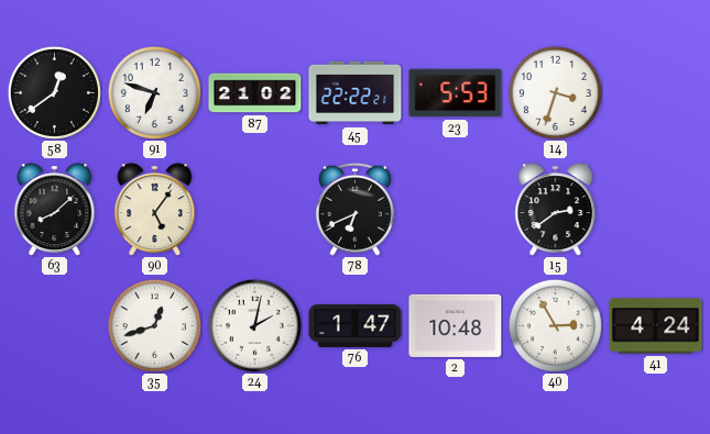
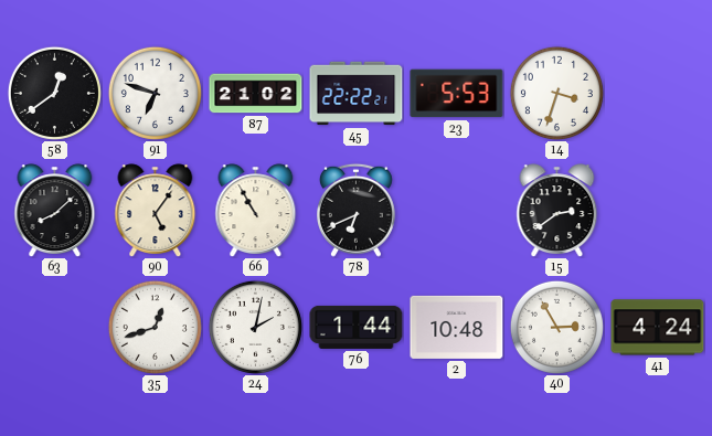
66: none -> 10:55
76: 1:47 -> 1:44
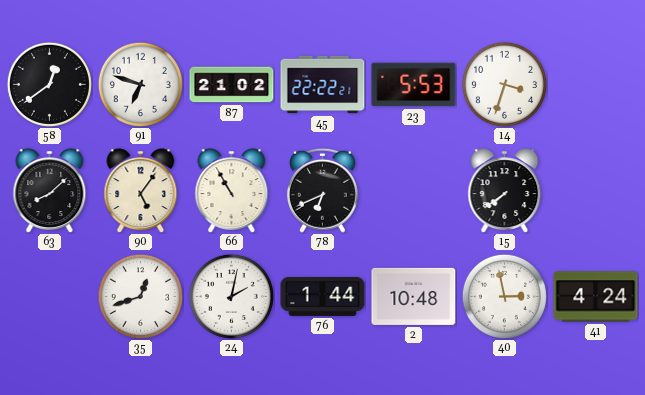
15: 2:39 -> 7:39
40: 2:55 -> 2:58
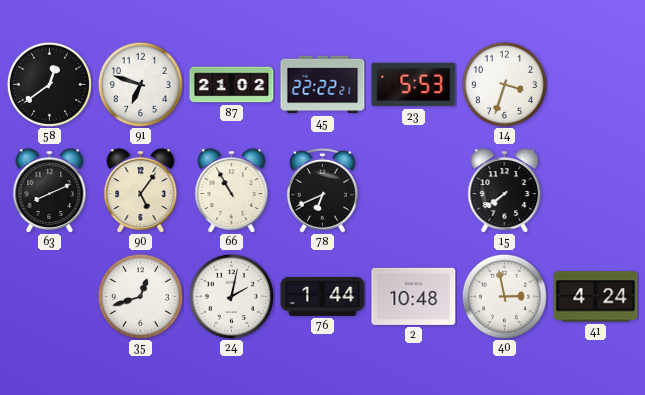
63: 8:08 -> 8:11
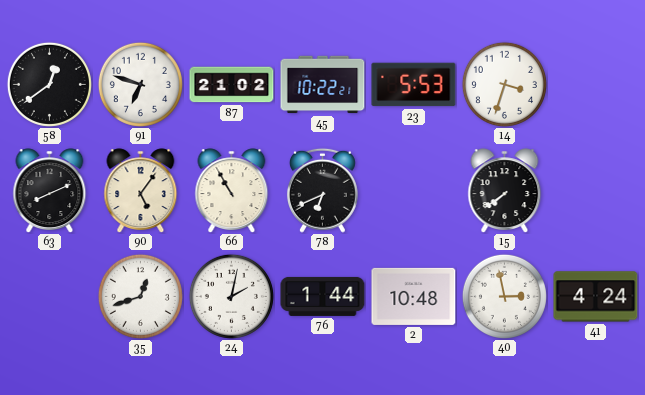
45: 22:22 -> 10:22
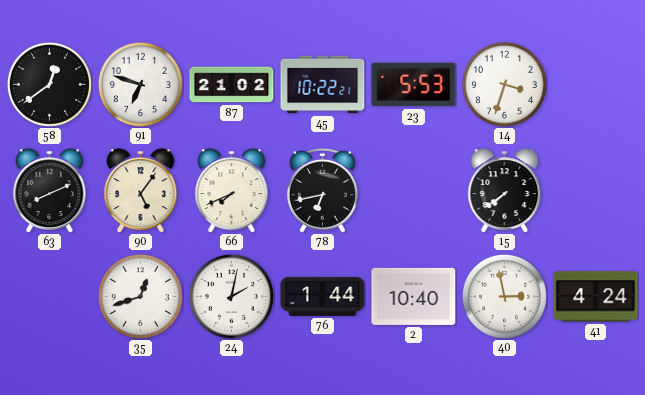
66: 10:55 -> 7:41
78: 6:41 -> 6:43
2: 10:48 -> 10:40
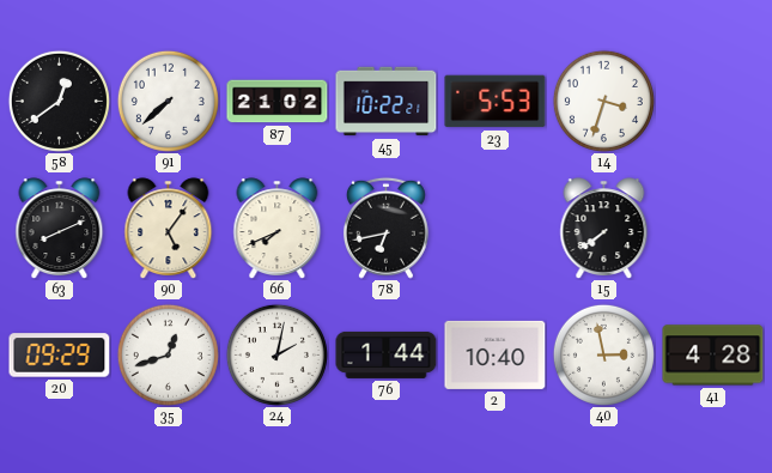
91: 6:48 -> 7:38
20: none -> 09:29
41: 4:24 -> 4:28
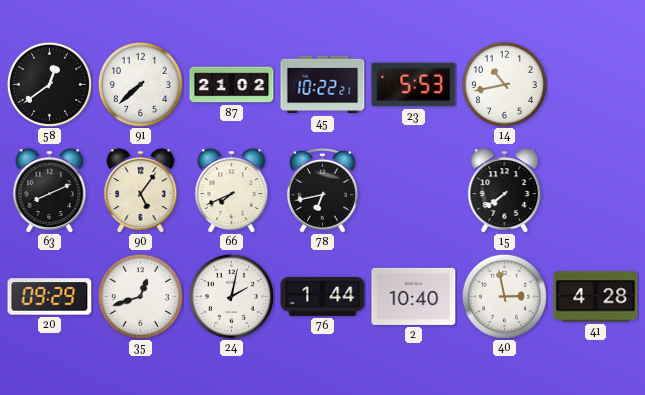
14: 3:33 -> 10:43
